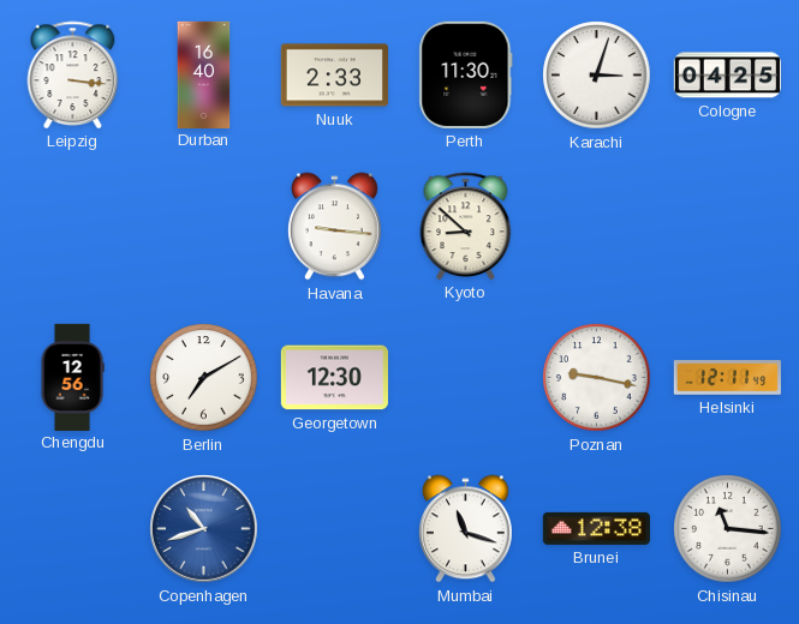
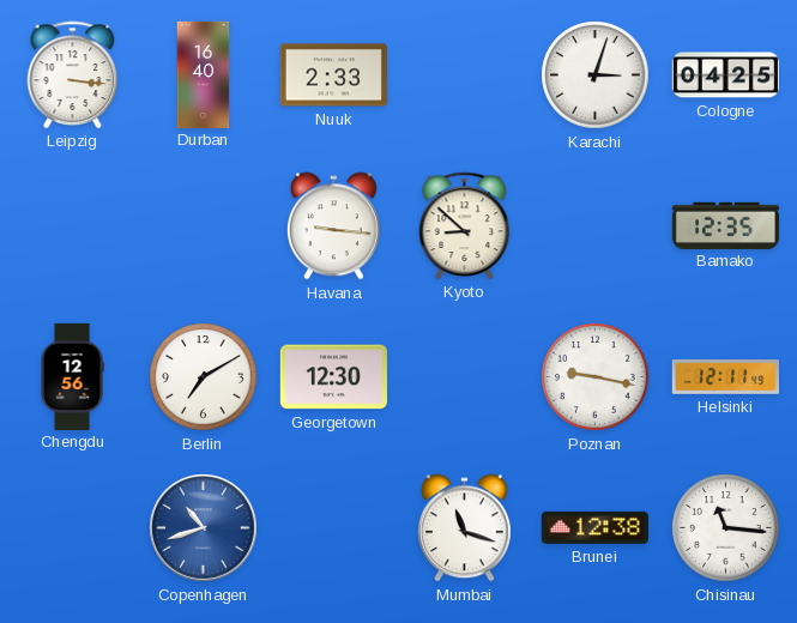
Perth: 11:30 -> none
Bamako: none -> 12:35
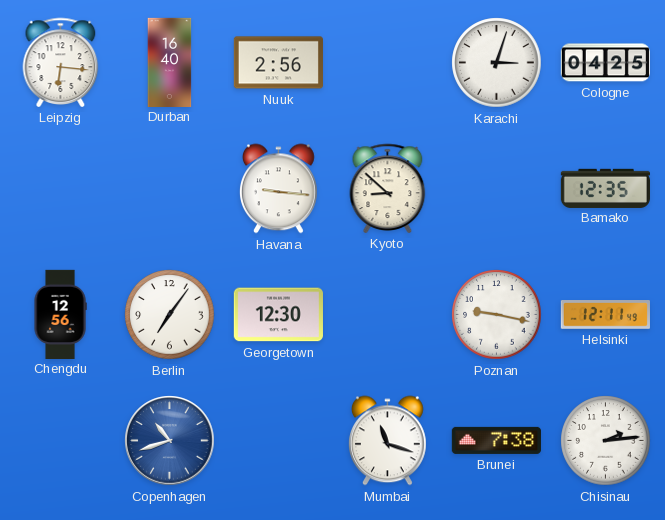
Leipzig: 3:16 -> 6:16
Nuuk: 2:33 -> 2:56
Berlin: 7:10 -> 7:06
Brunei: 12:38 -> 7:38
Chisinau: 11:16 -> 2:14
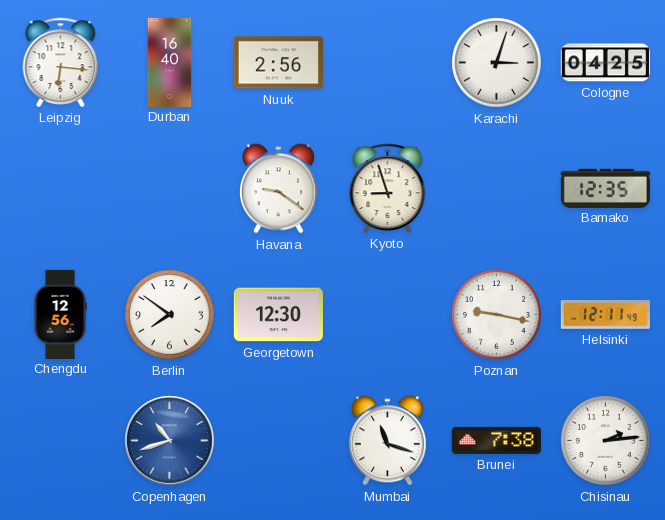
Havana: 9:16 -> 9:21
Kyoto: 8:52 -> 8:57
Berlin: 7:06 -> 7:51
